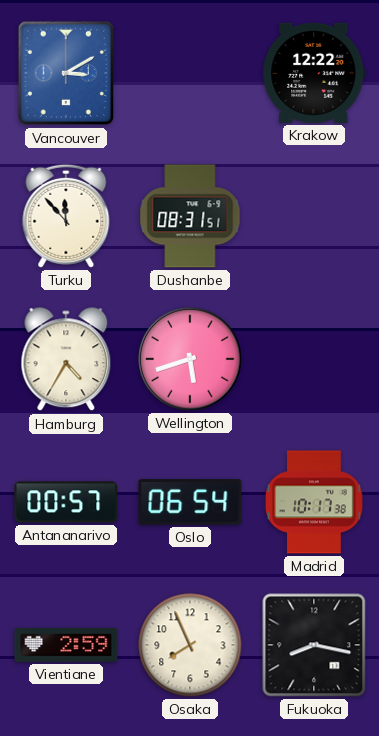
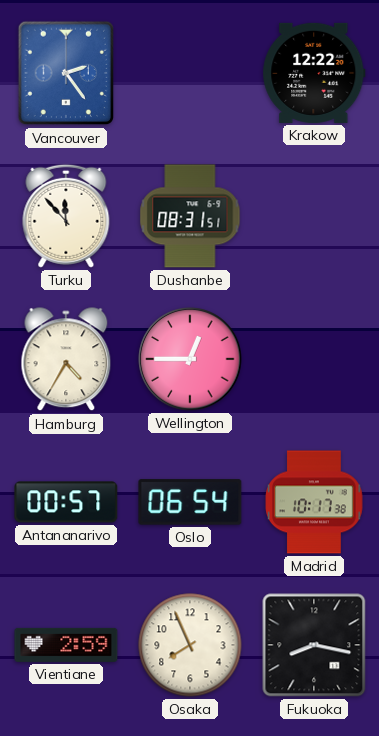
Vancouver: 3:10 -> 2:24
Wellington: 5:42 -> 12:45
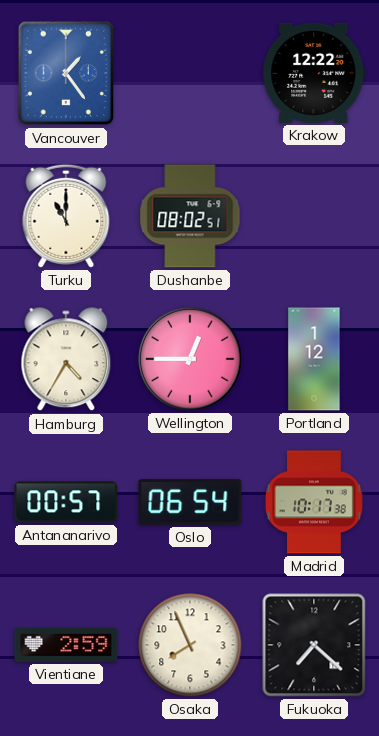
Vancouver: 2:24 -> 1:24
Turku: 11:53 -> 11:00
Dushanbe: 08:31 -> 08:02
Portland: none -> 1:12
Fukuoka: 8:17 -> 7:22
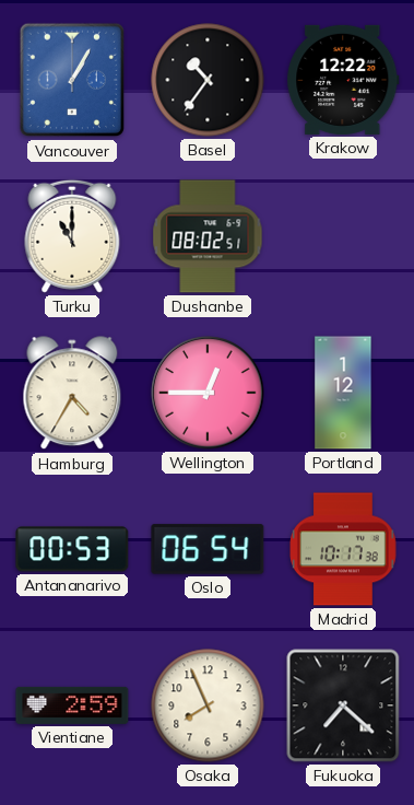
Vancouver: 1:24 -> 1:05
Basel: none -> 10:36
Antananarivo: 00:57 -> 00:53
